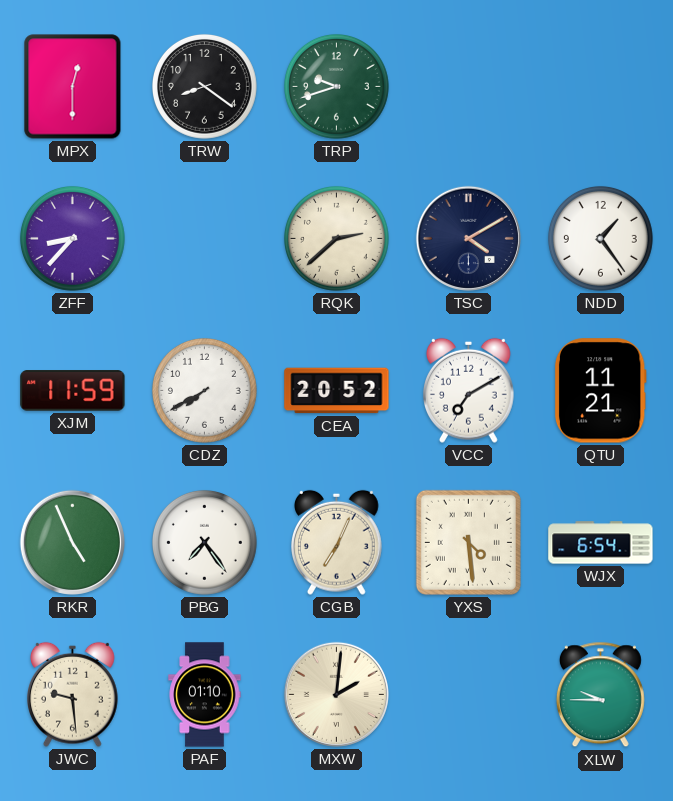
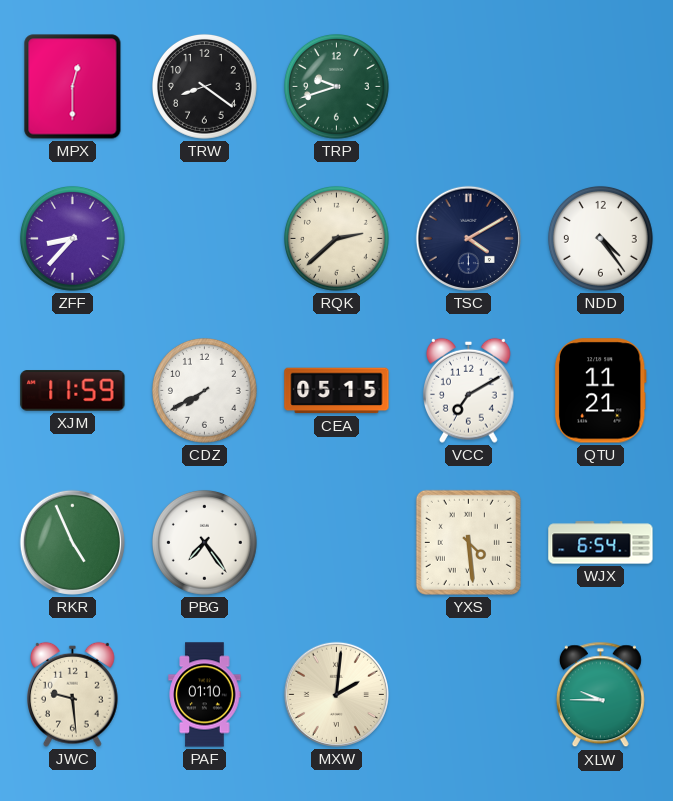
NDD: 1:24 -> 4:24
CEA: 20:52 -> 05:15
CGB: 7:04 -> none
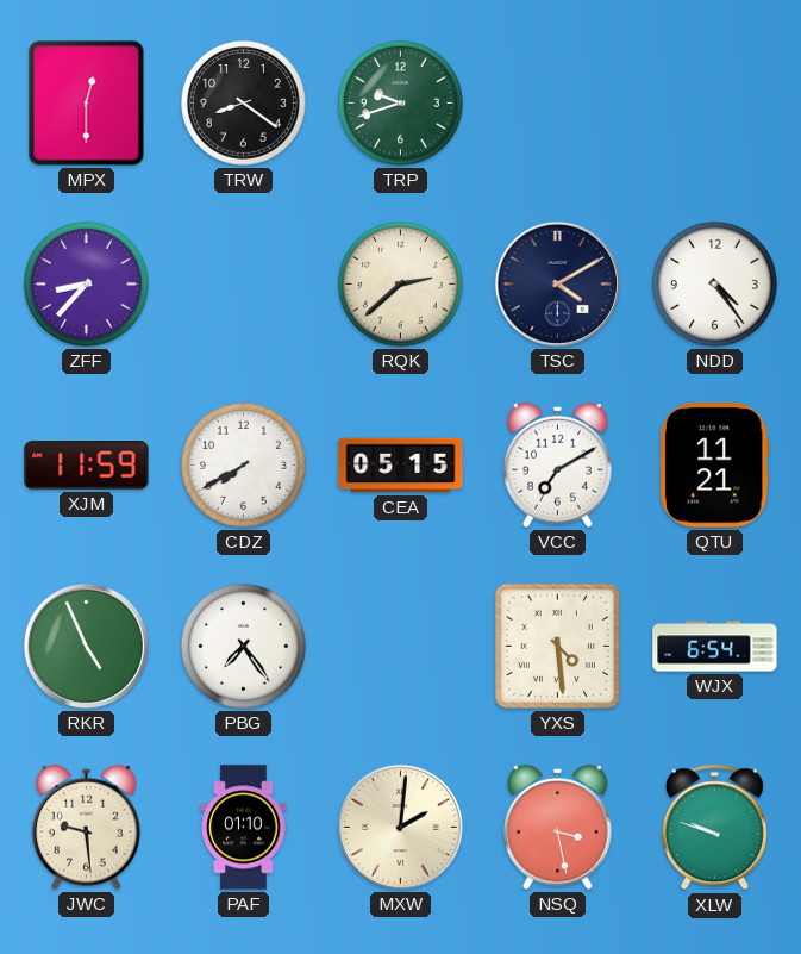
NSQ: none -> 3:28
XLW: 9:45 -> 9:48
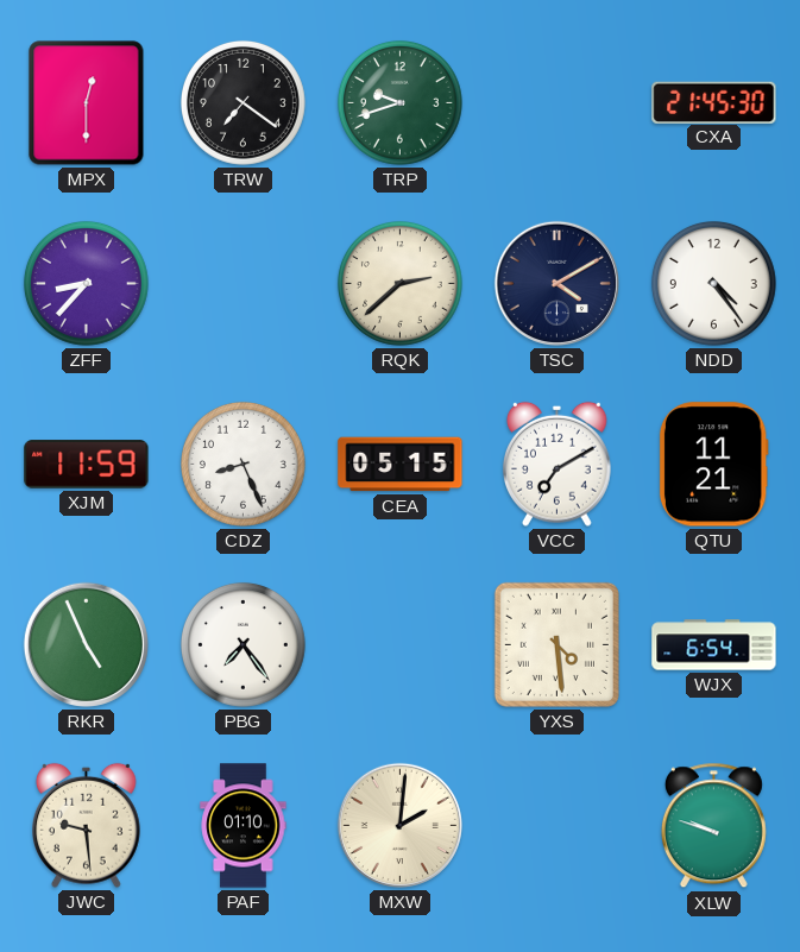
TRW: 8:21 -> 7:21
CXA: none -> 21:45
CDZ: 7:40 -> 8:26
NSQ: 3:28 -> none
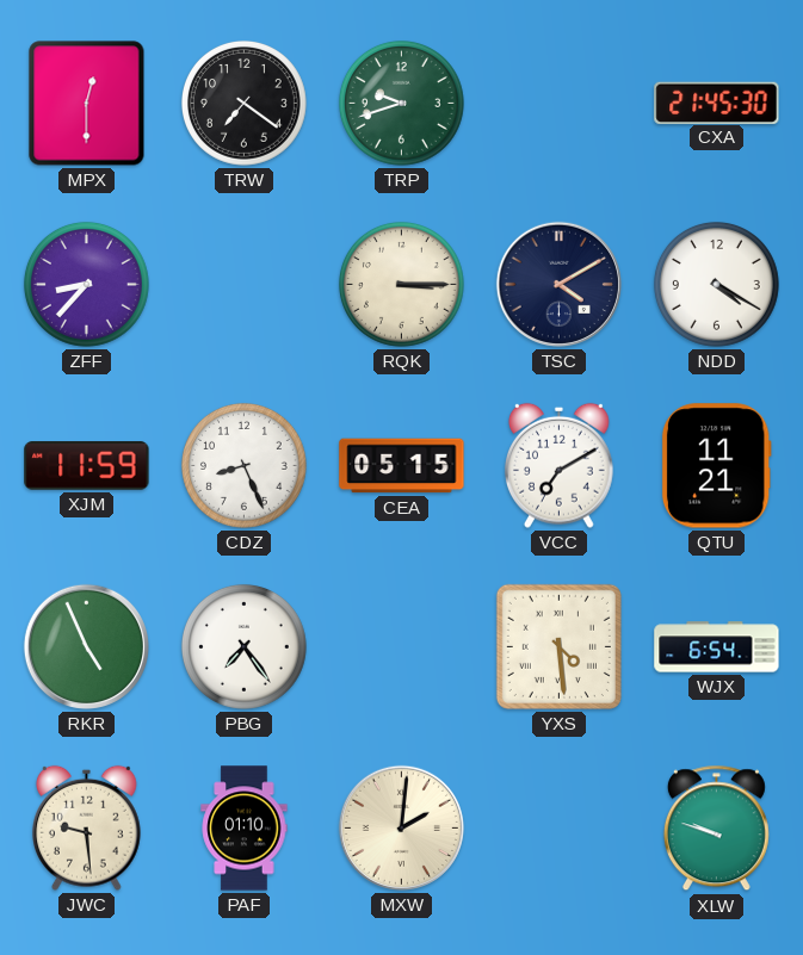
RQK: 2:38 -> 3:15
NDD: 4:24 -> 4:20
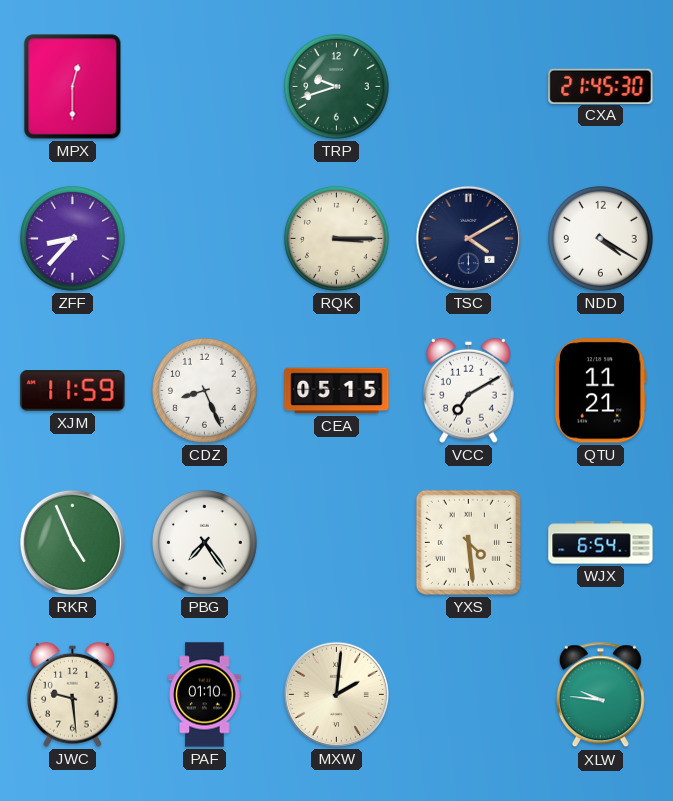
TRW: 7:21 -> none
XLW: 9:48 -> 9:46
